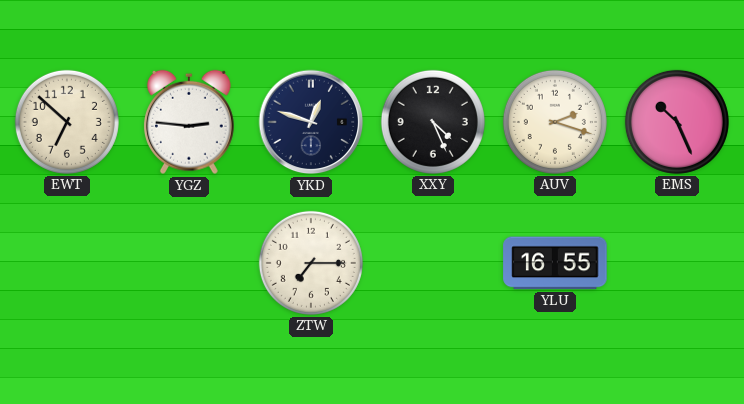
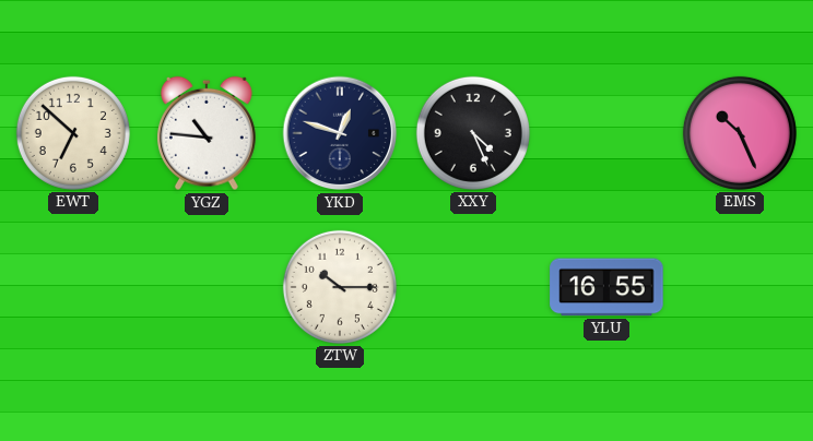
YGZ: 2:46 -> 10:46
AUV: 2:18 -> none
ZTW: 7:15 -> 10:15
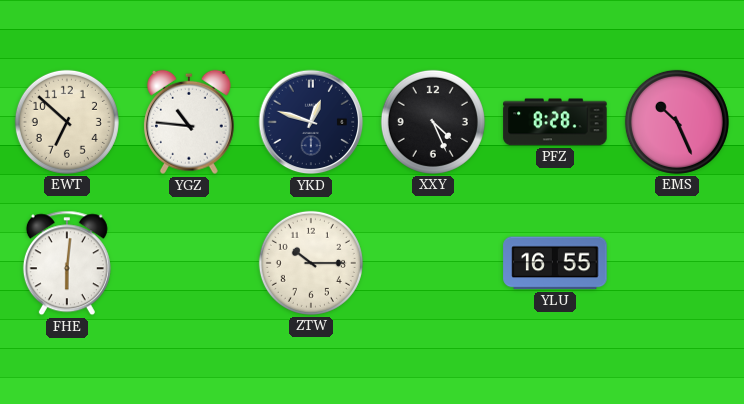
PFZ: none -> 8:28
FHE: none -> 6:01
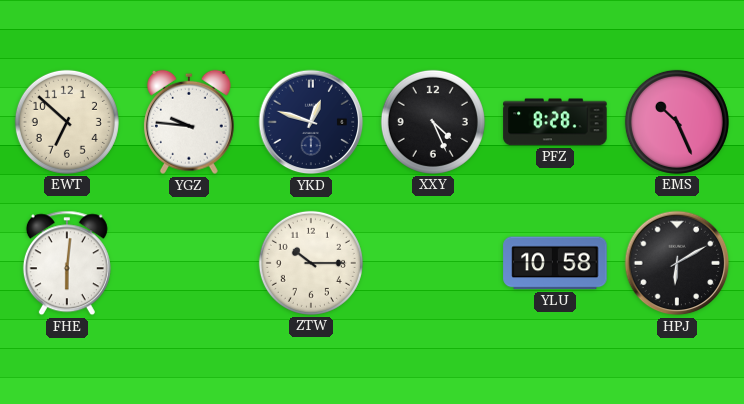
YGZ: 10:46 -> 9:46
YLU: 16:55 -> 10:58
HPJ: none -> 6:10
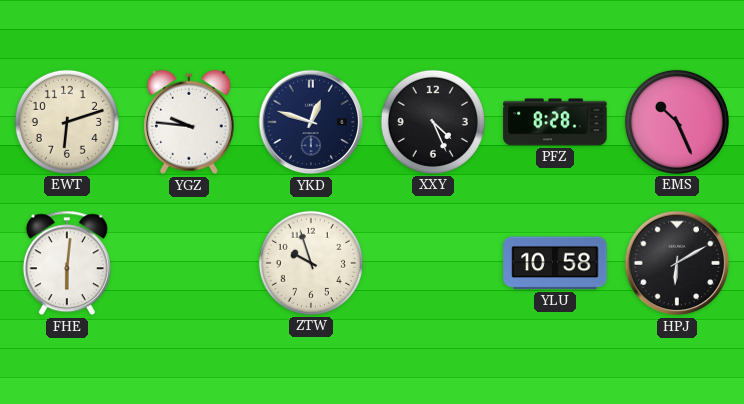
EWT: 6:52 -> 6:12
ZTW: 10:15 -> 9:57
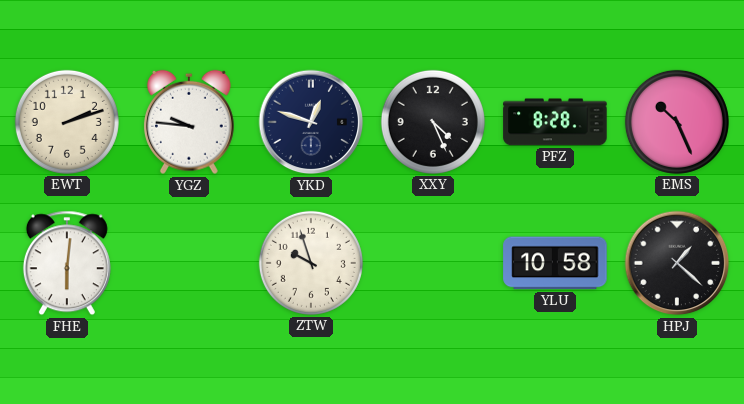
EWT: 6:12 -> 2:12
HPJ: 6:10 -> 1:22
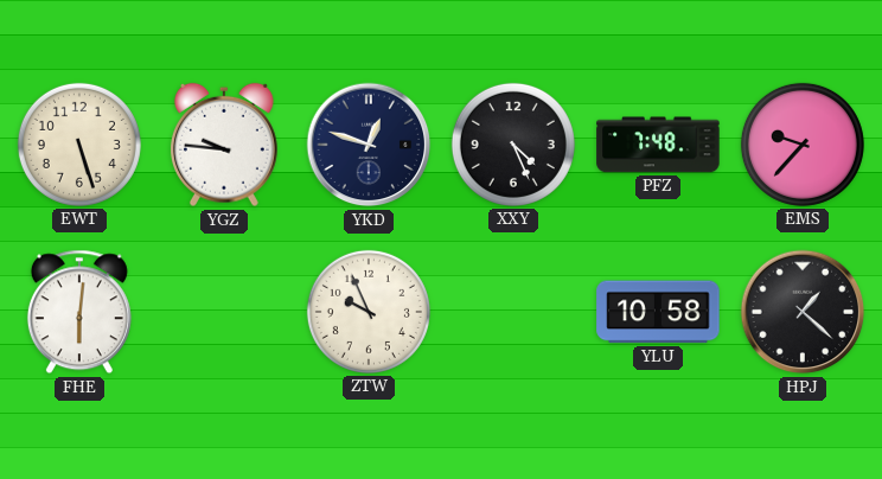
EWT: 2:12 -> 5:27
PFZ: 8:28 -> 7:48
EMS: 10:26 -> 9:37
ZTW: 9:57 -> 9:56
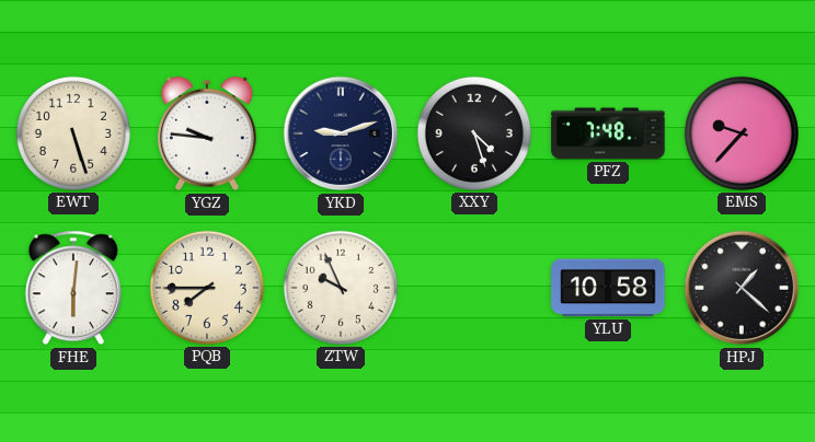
YKD: 12:48 -> 9:12
XXY: 4:26 -> 4:27
PQB: none -> 7:45
